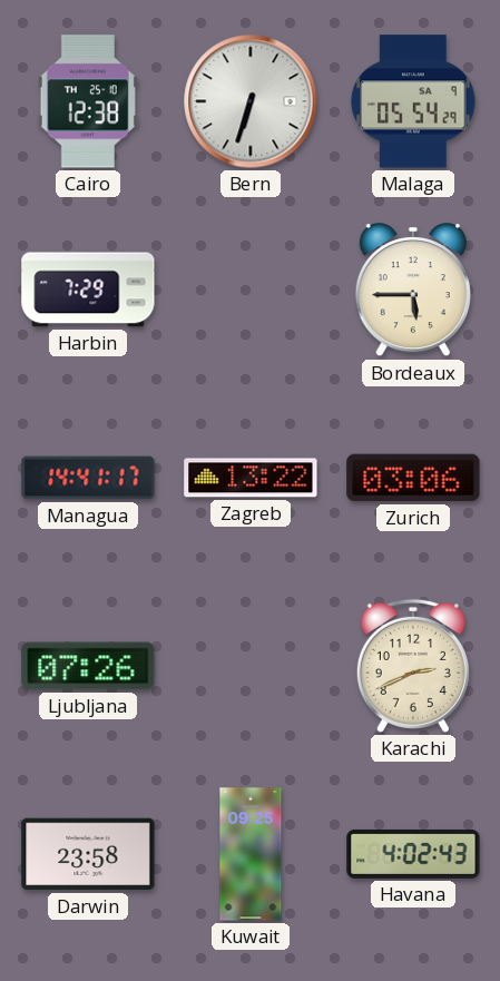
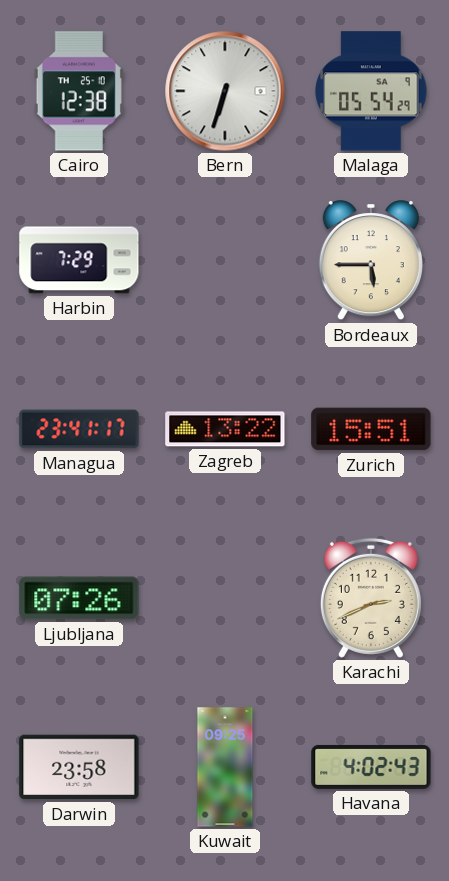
Managua: 14:41 -> 23:41
Zurich: 03:06 -> 15:51
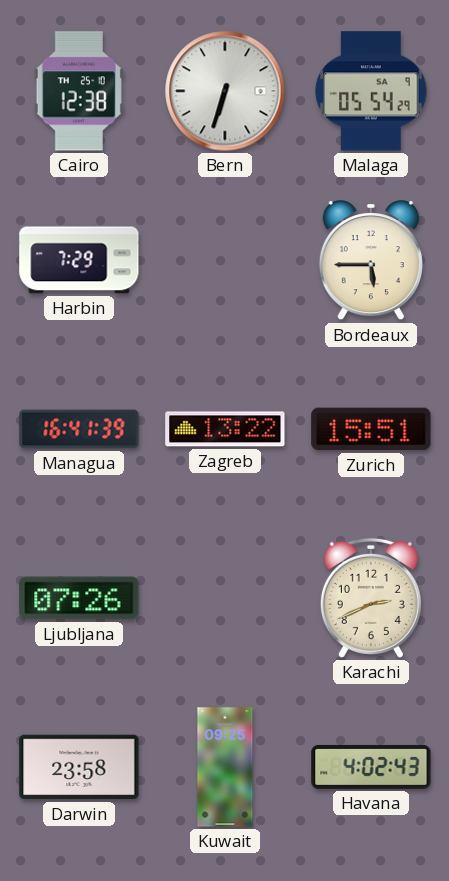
Managua: 23:41 -> 16:41
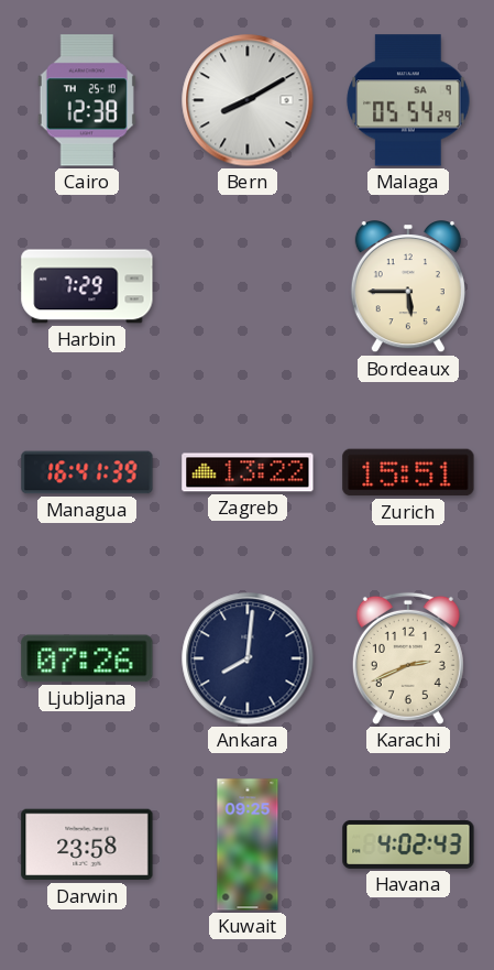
Bern: 6:33 -> 8:10
Ankara: none -> 8:01
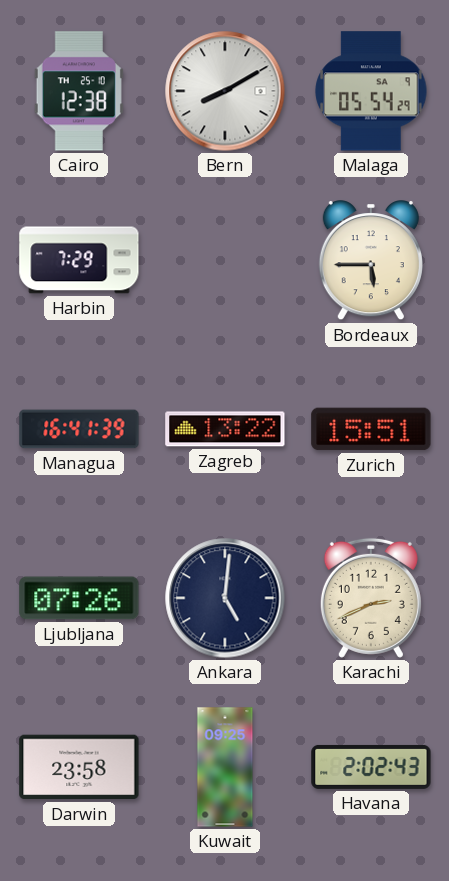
Ankara: 8:01 -> 5:01
Havana: 4:02 -> 2:02
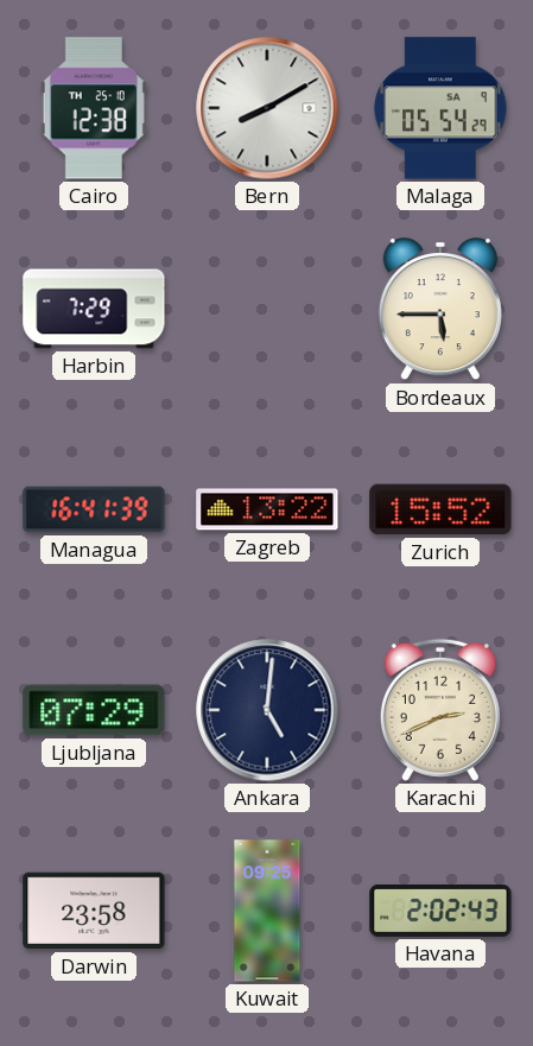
Zurich: 15:51 -> 15:52
Ljubljana: 07:26 -> 07:29
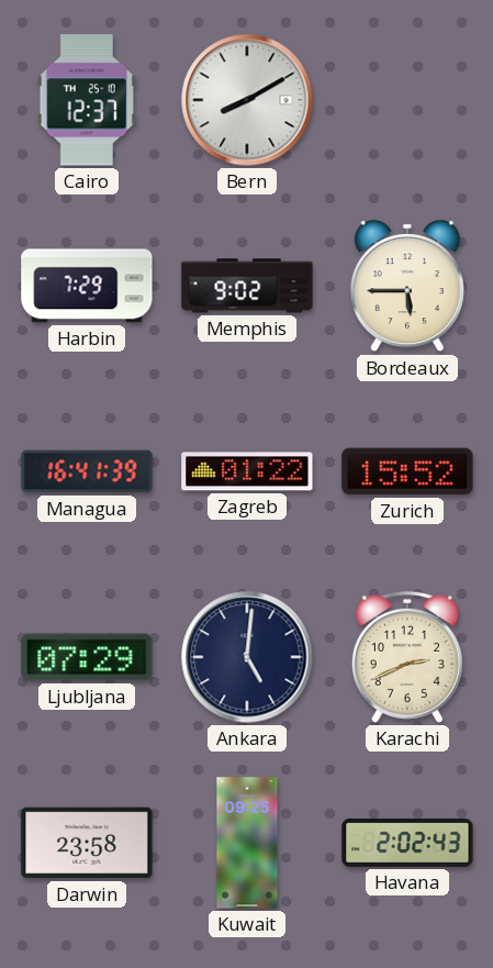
Cairo: 12:38 -> 12:37
Malaga: 05:54 -> none
Memphis: none -> 9:02
Zagreb: 13:22 -> 01:22
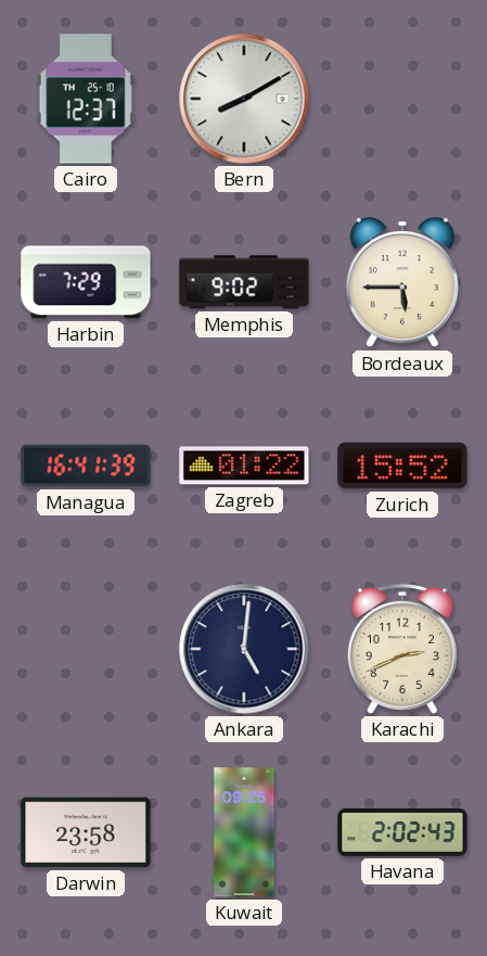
Ljubljana: 07:29 -> none
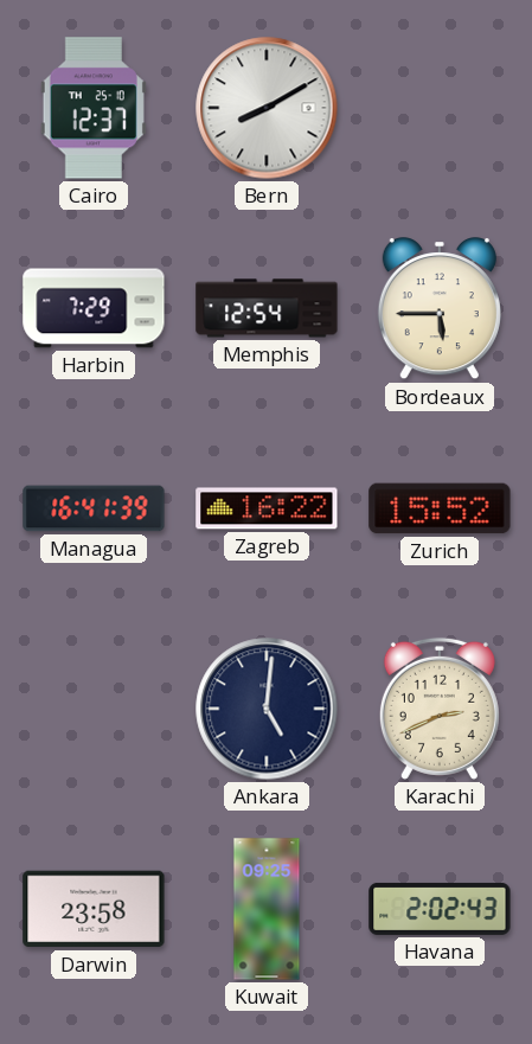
Memphis: 9:02 -> 12:54
Zagreb: 01:22 -> 16:22
